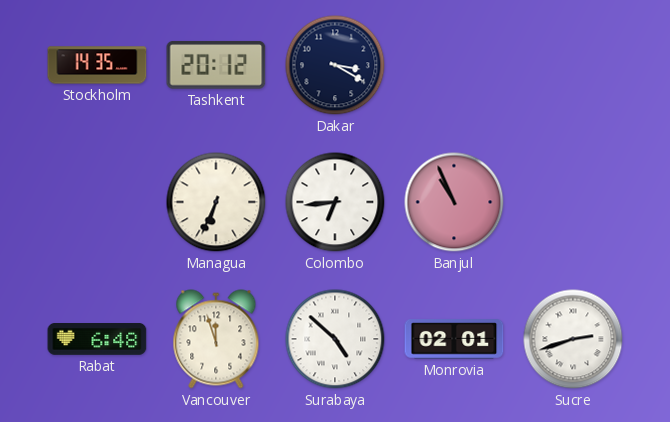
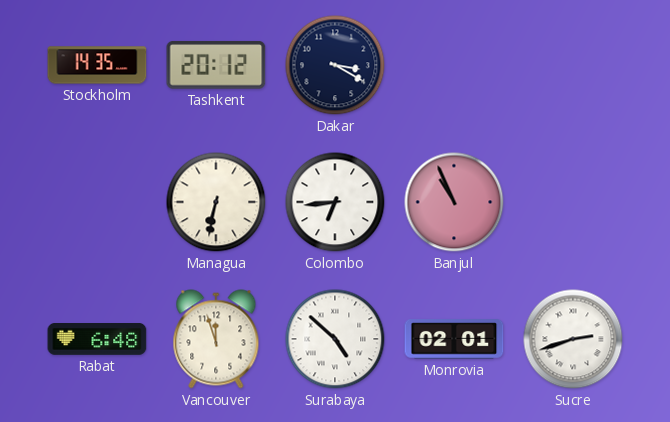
Managua: 6:34 -> 6:32
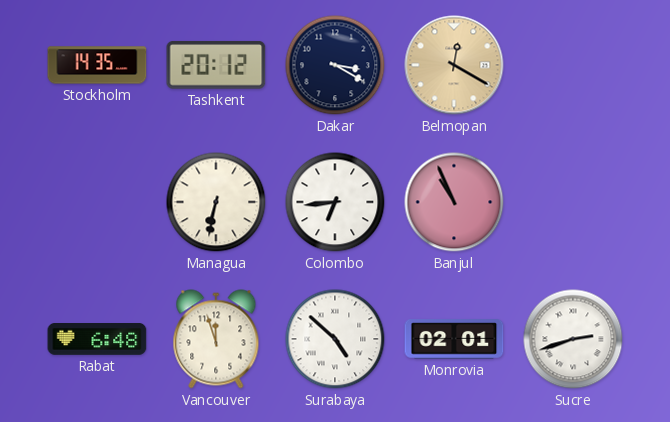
Belmopan: none -> 12:20
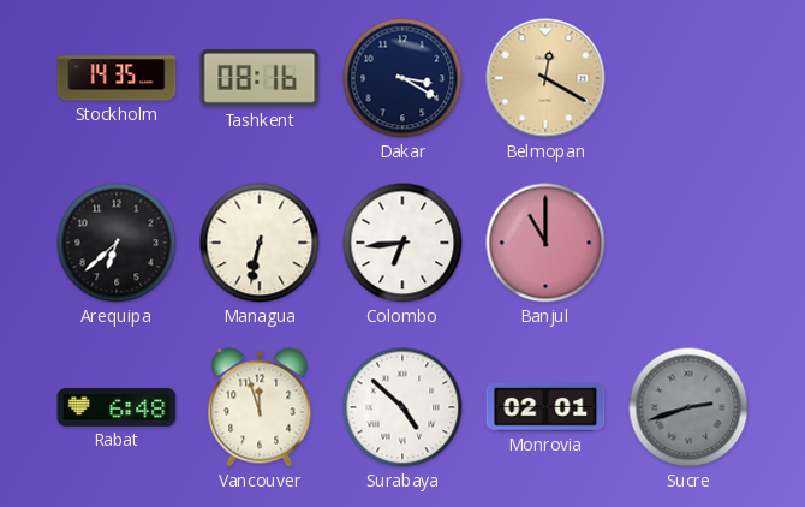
Tashkent: 20:12 -> 08:16
Arequipa: none -> 6:38
Banjul: 10:56 -> 11:00
Sucre dial: white -> grey
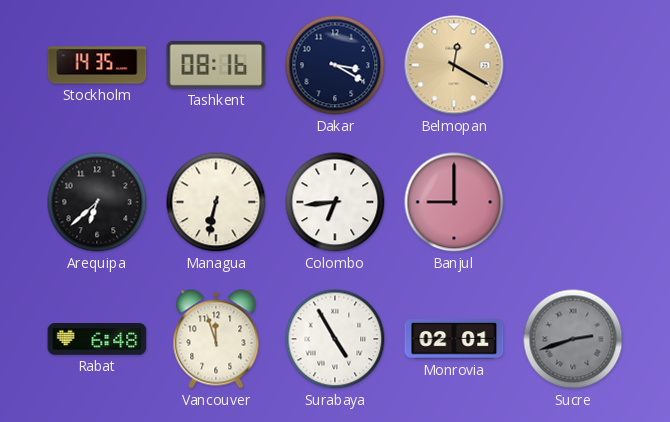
Banjul: 11:00 -> 9:00
Surabaya: 4:52 -> 4:55
